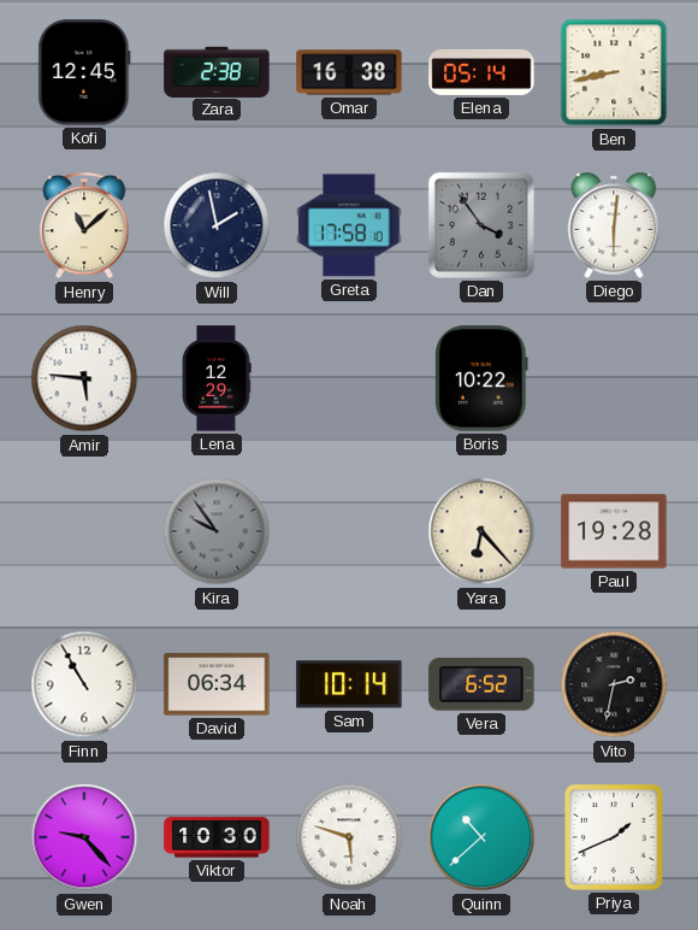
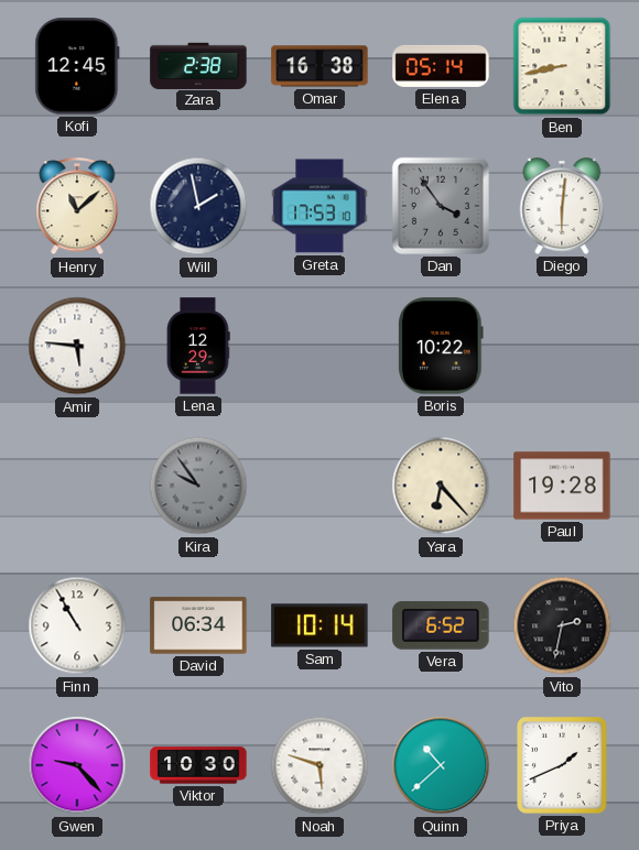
Greta: 17:58 -> 17:53
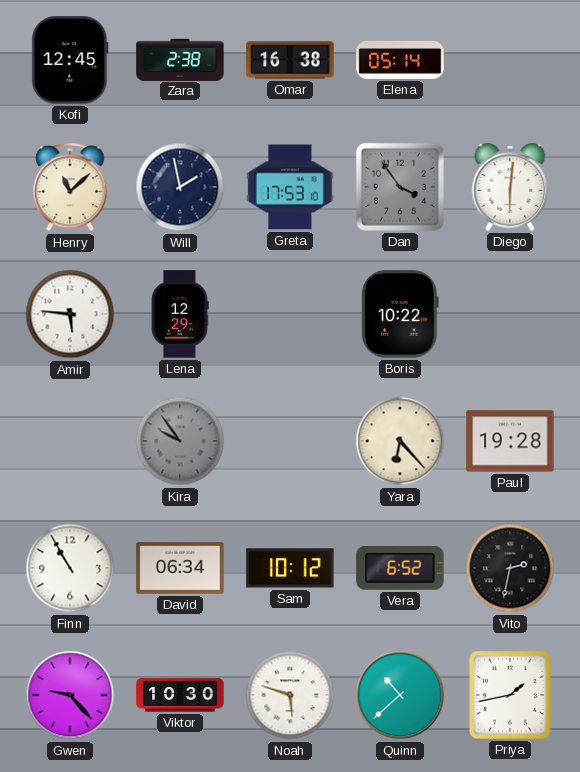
Ben: 8:43 -> none
Sam: 10:14 -> 10:12
Priya: 1:41 -> 1:43
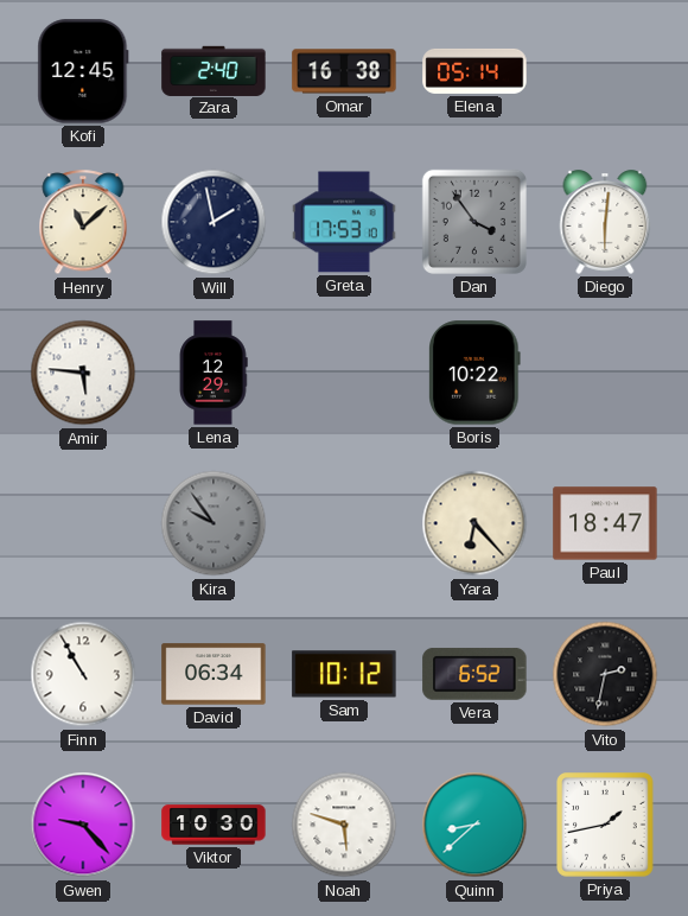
Zara: 2:38 -> 2:40
Paul: 19:28 -> 18:47
Quinn: 10:38 -> 8:38
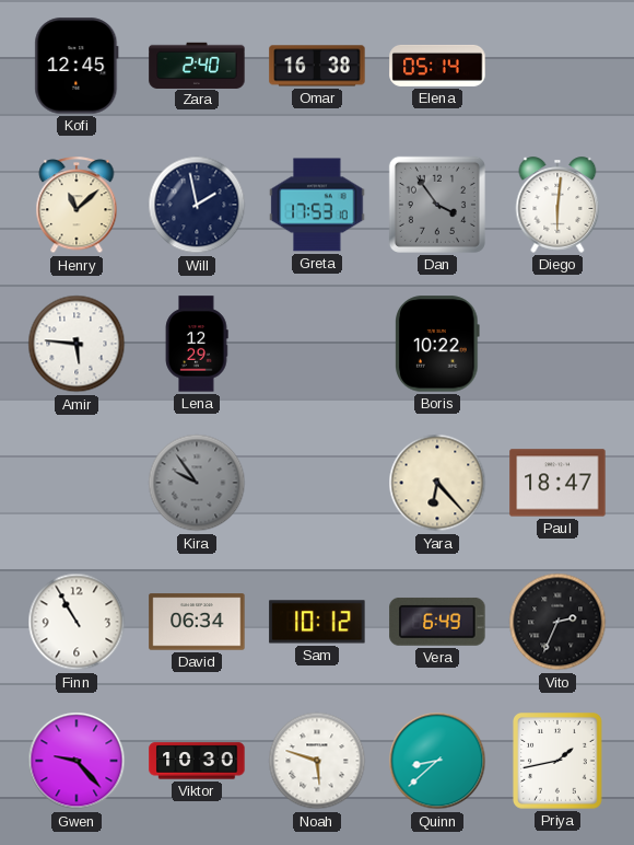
Vera: 6:52 -> 6:49
Vito: 2:32 -> 2:34
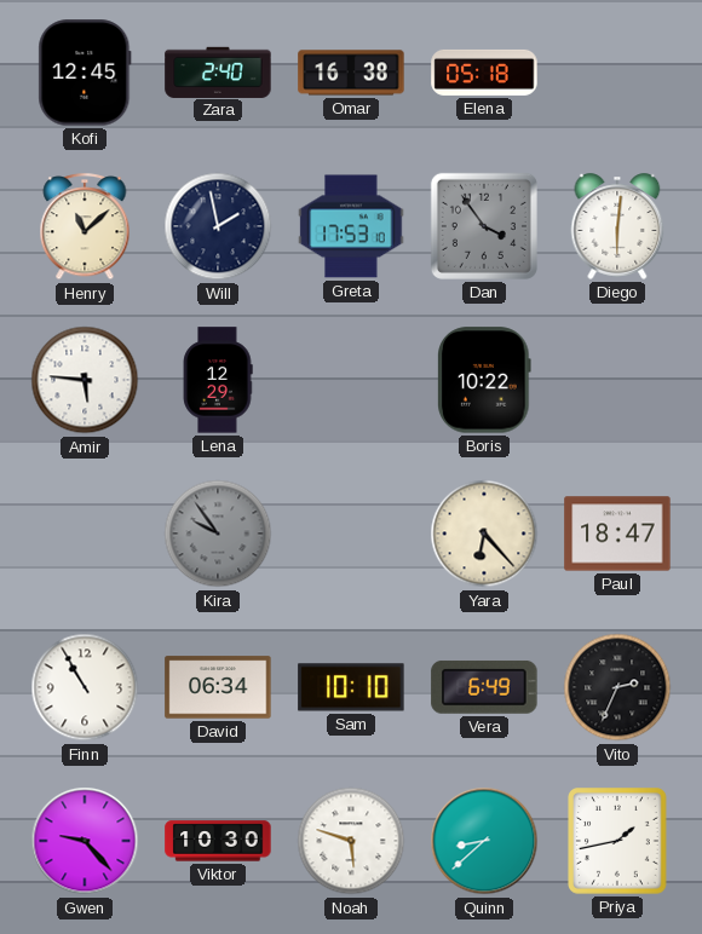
Elena: 05:14 -> 05:18
Sam: 10:12 -> 10:10
